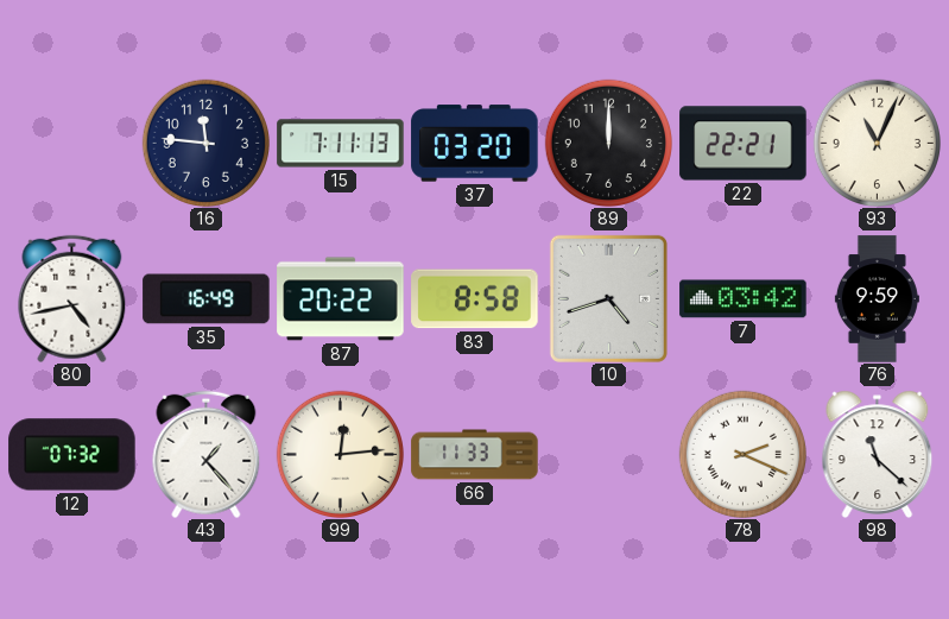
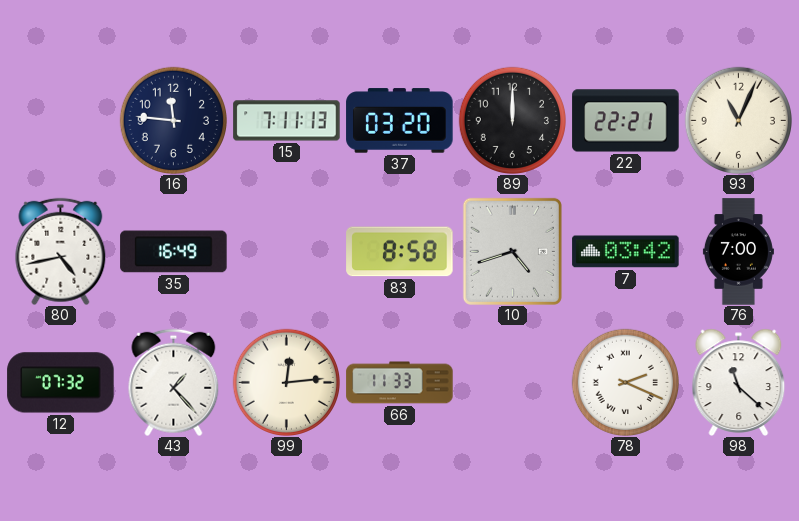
87: 20:22 -> none
76: 9:59 -> 7:00
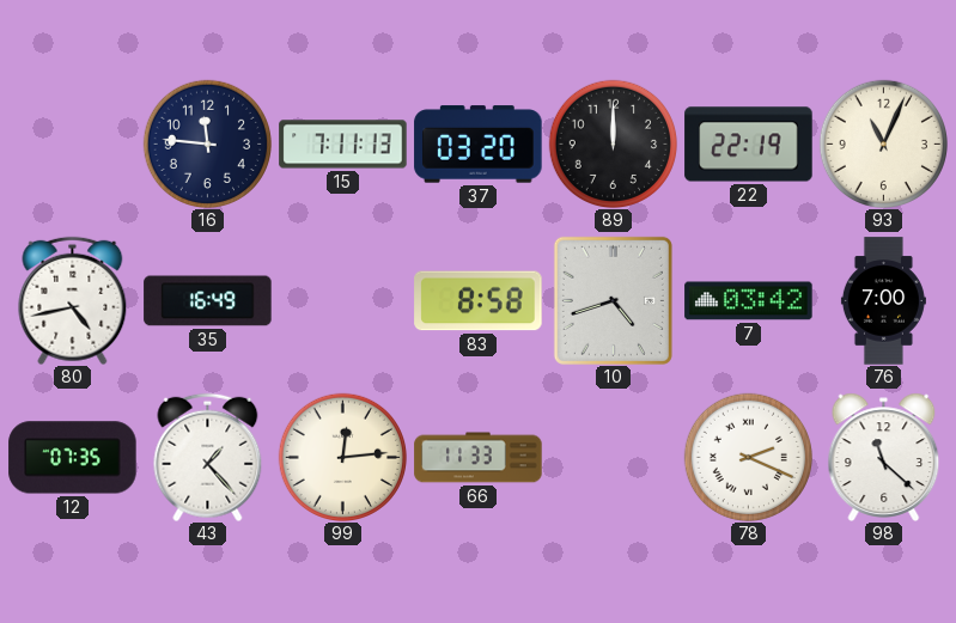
22: 22:21 -> 22:19
12: 07:32 -> 07:35
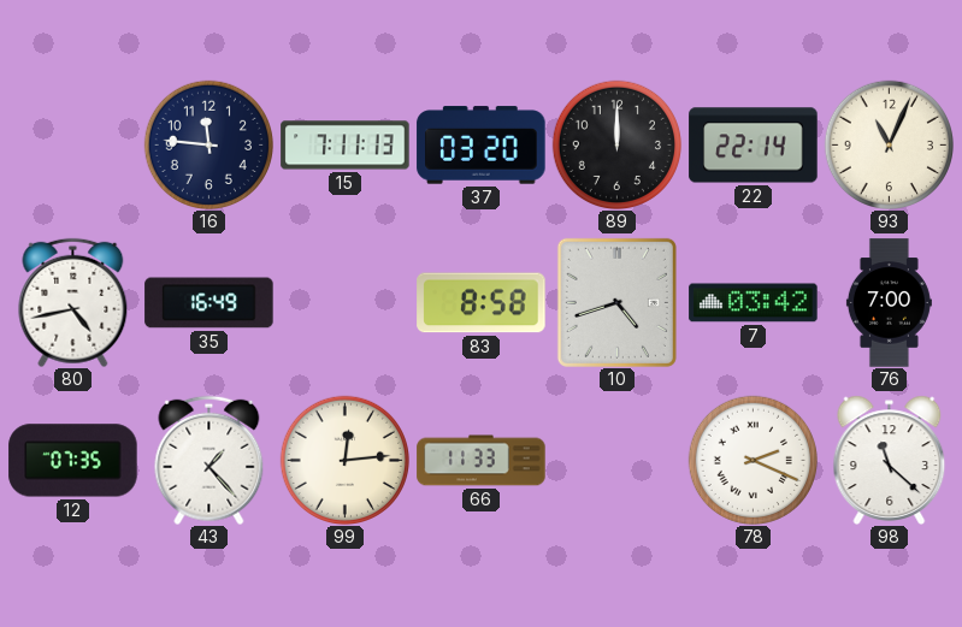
22: 22:19 -> 22:14
